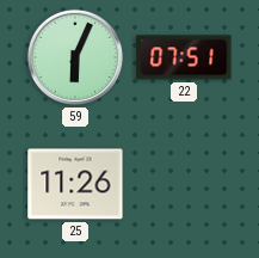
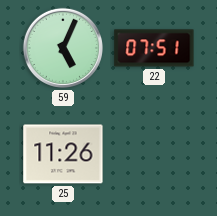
59: 6:04 -> 5:04
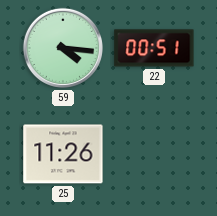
59: 5:04 -> 4:16
22: 07:51 -> 00:51
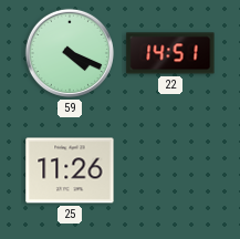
59: 4:16 -> 4:19
22: 00:51 -> 14:51
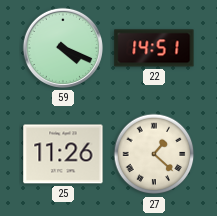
27: none -> 1:22
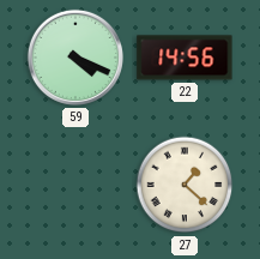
22: 14:51 -> 14:56
25: 11:26 -> none
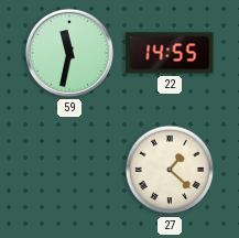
59: 4:19 -> 11:32
22: 14:56 -> 14:55
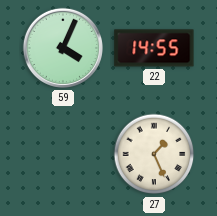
59: 11:32 -> 4:04
27: 1:22 -> 1:26
